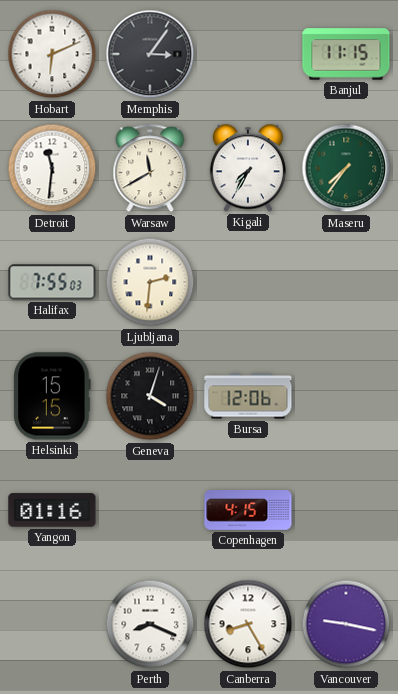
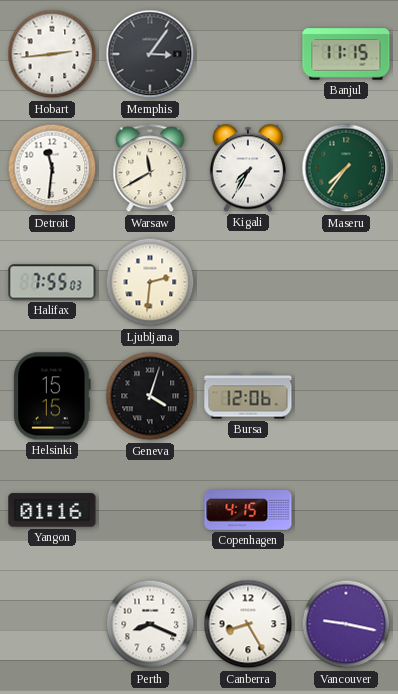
Hobart: 6:11 -> 2:44
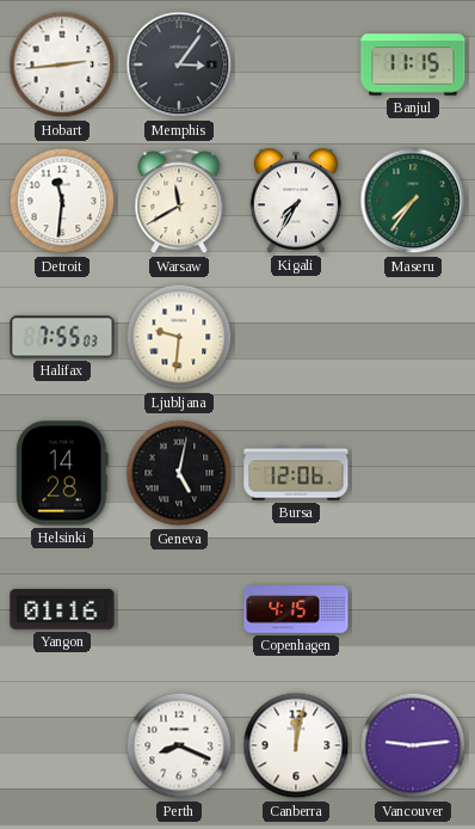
Ljubljana: 2:31 -> 9:31
Helsinki: 15:15 -> 14:28
Geneva: 4:03 -> 5:02
Canberra: 8:25 -> 12:02
Vancouver: 9:17 -> 9:14
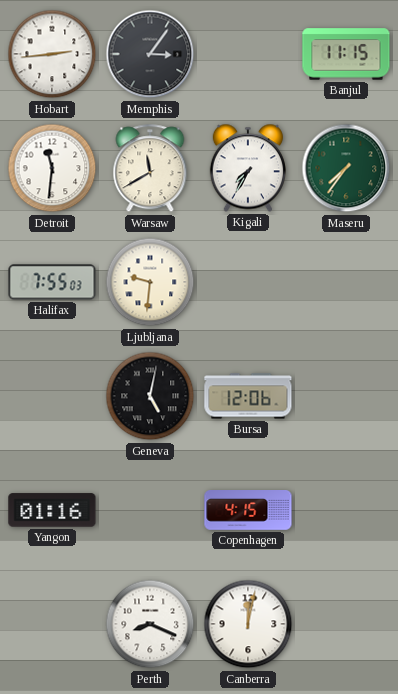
Helsinki: 14:28 -> none
Vancouver: 9:14 -> none
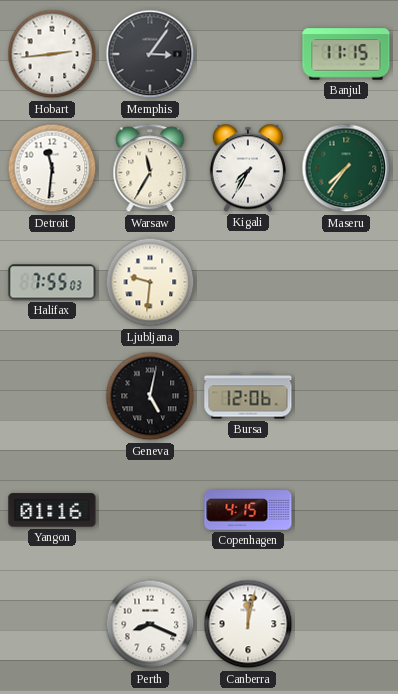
Warsaw: 11:40 -> 11:35
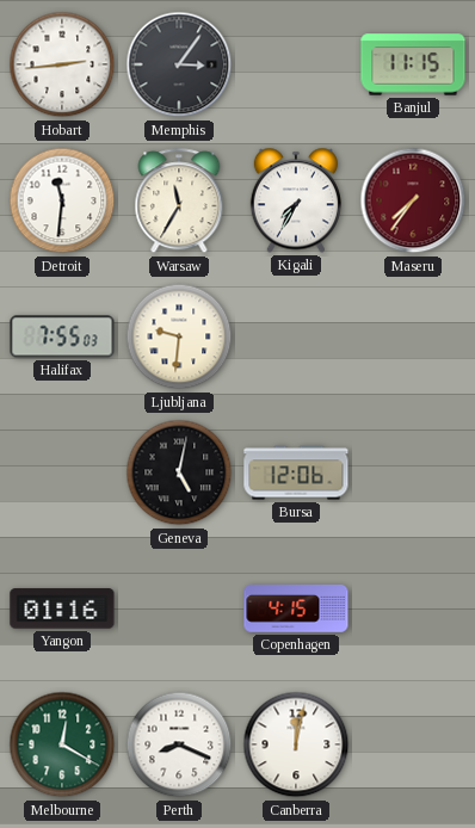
Maseru dial: green -> burgundy
Melbourne: none -> 12:20
